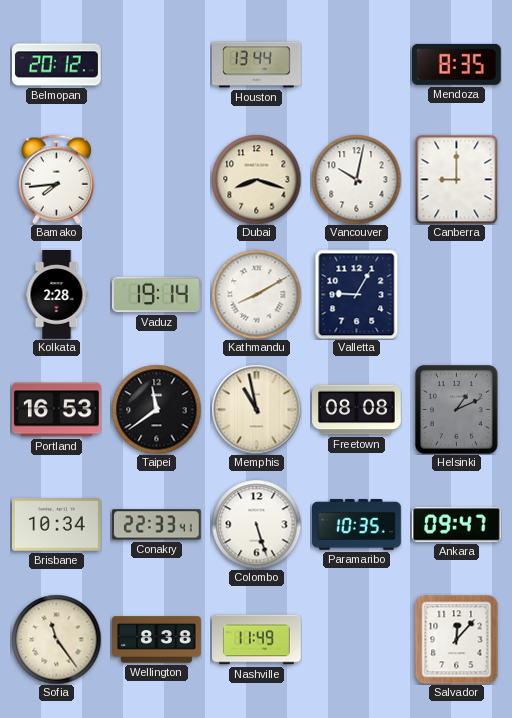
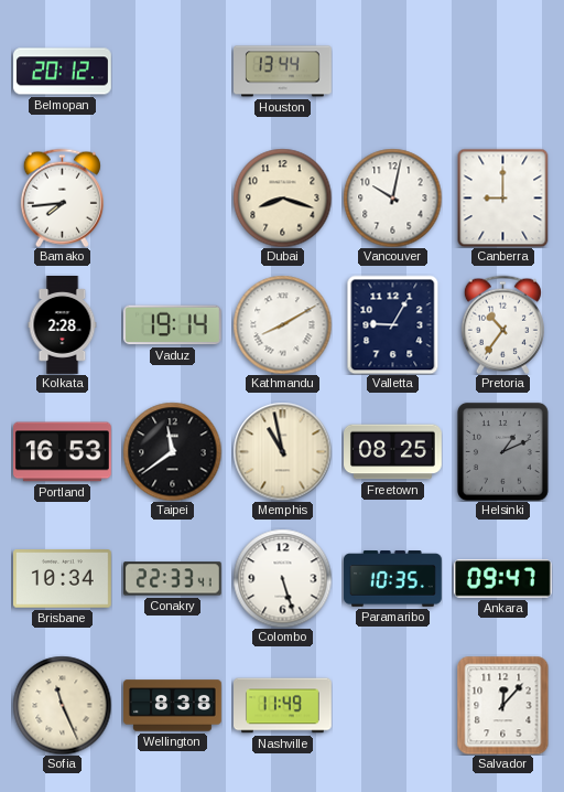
Mendoza: 8:35 -> none
Pretoria: none -> 10:36
Freetown: 08:08 -> 08:25
Sofia: 11:24 -> 11:26
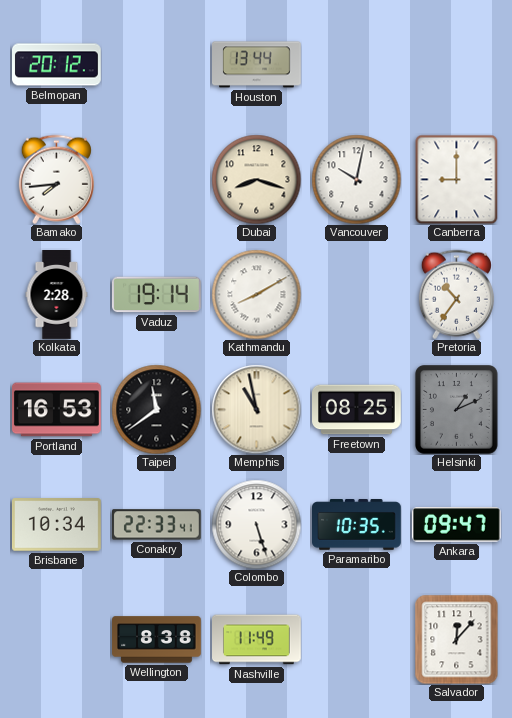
Valletta: 9:05 -> none
Sofia: 11:26 -> none
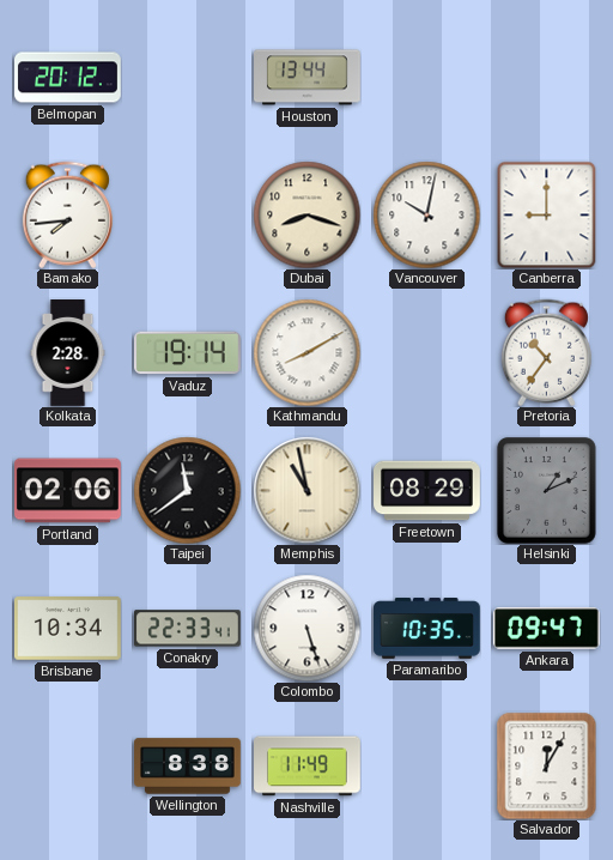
Portland: 16:53 -> 02:06
Freetown: 08:25 -> 08:29
Salvador: 12:07 -> 12:05
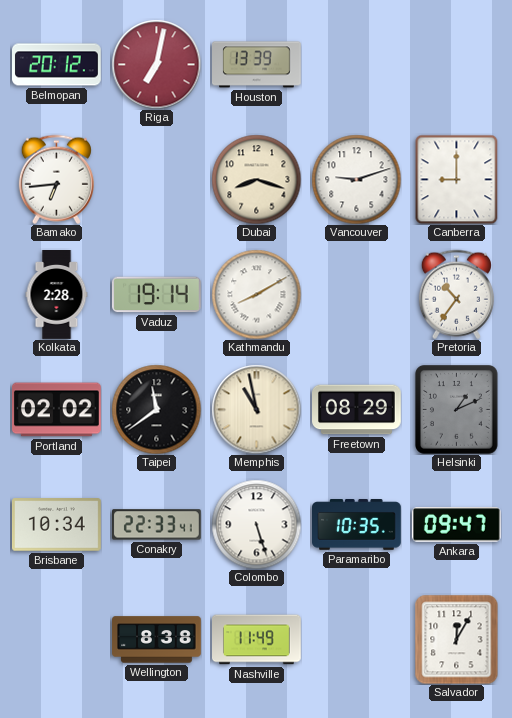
Riga: none -> 7:02
Houston: 13:44 -> 13:39
Bamako: 7:44 -> 6:44
Vancouver: 10:02 -> 9:12
Portland: 02:06 -> 02:02
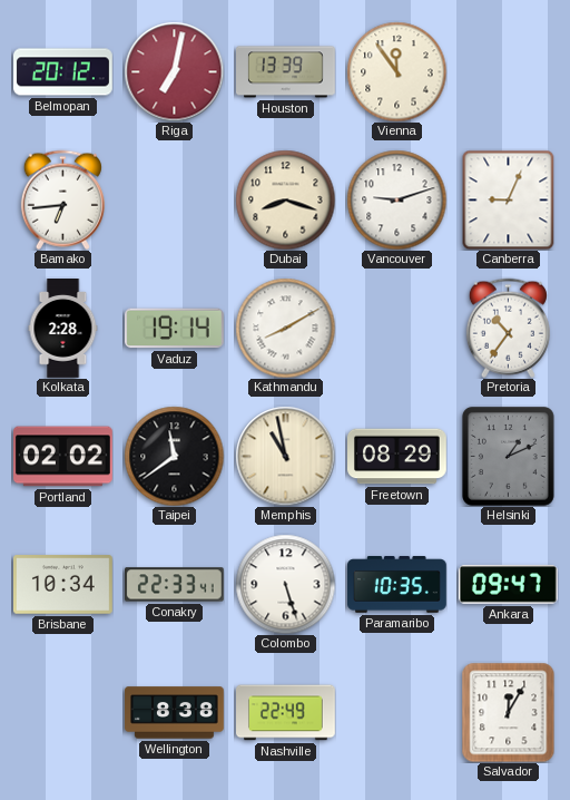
Vienna: none -> 11:54
Canberra: 9:00 -> 9:04
Nashville: 11:49 -> 22:49
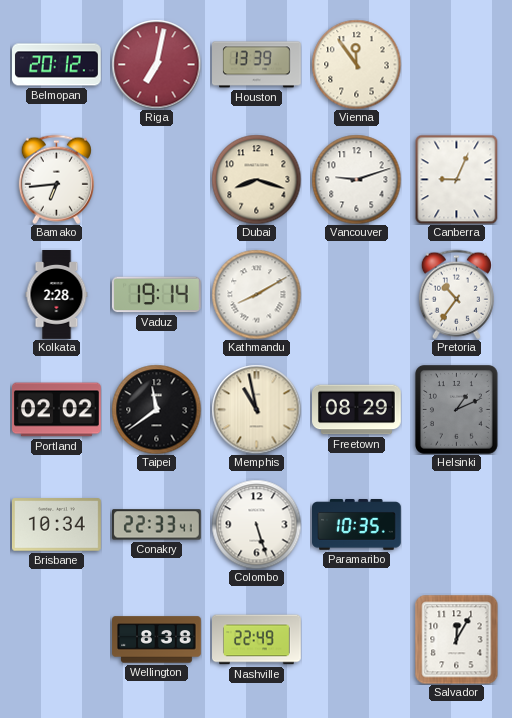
Ankara: 09:47 -> none
